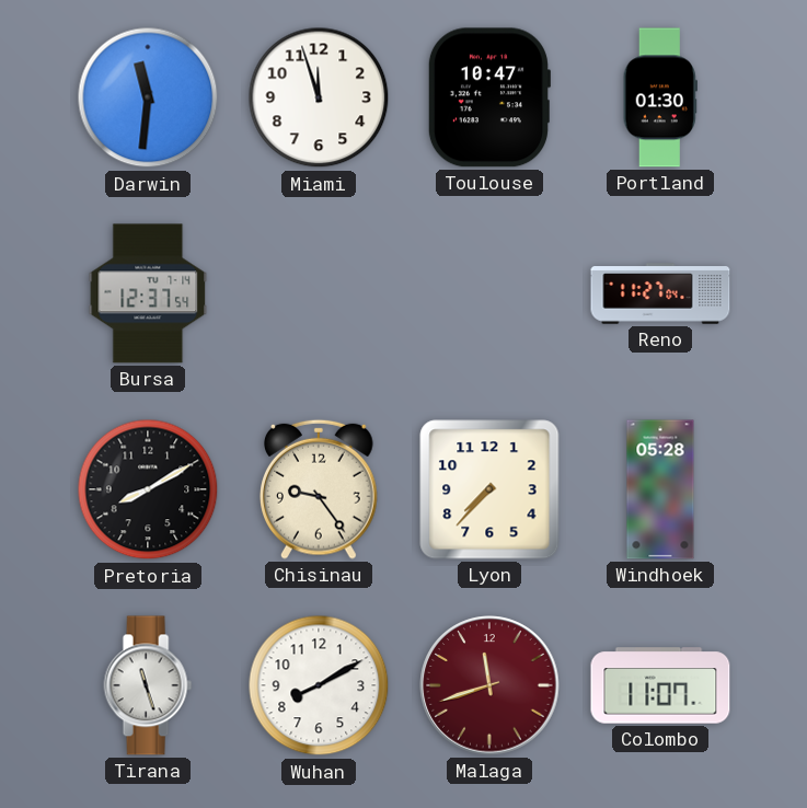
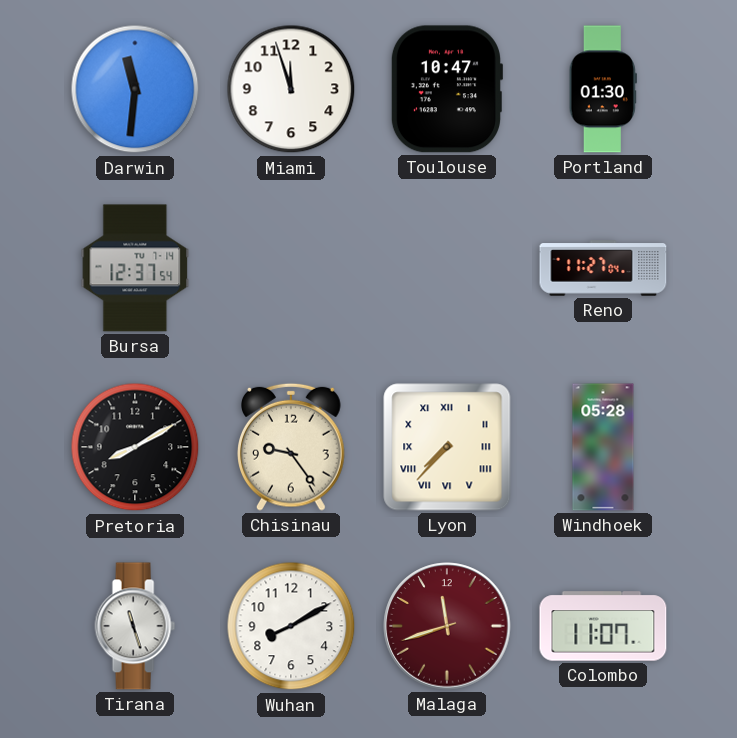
Lyon numerals: Arabic -> Roman
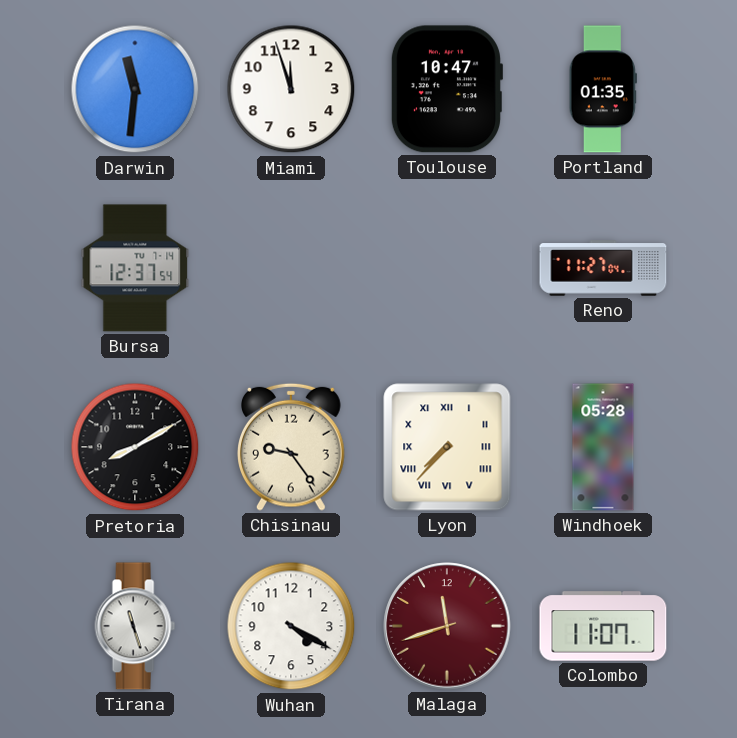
Portland: 01:30 -> 01:35
Wuhan: 8:10 -> 4:20
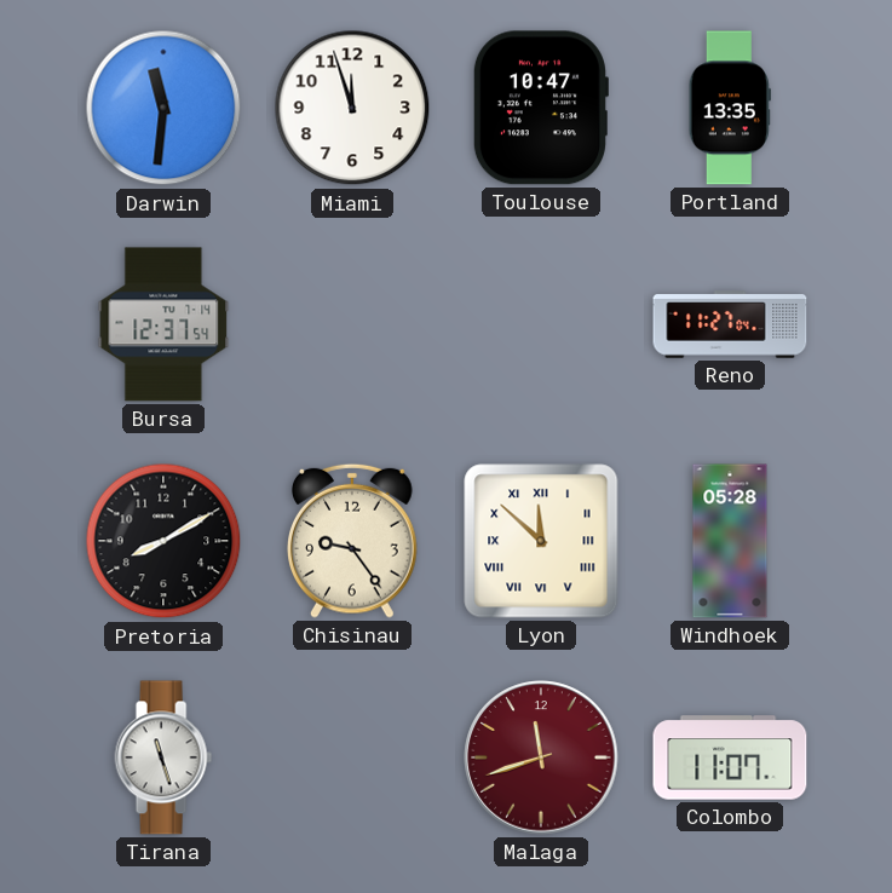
Portland: 01:35 -> 13:35
Lyon: 7:37 -> 11:52
Wuhan: 4:20 -> none
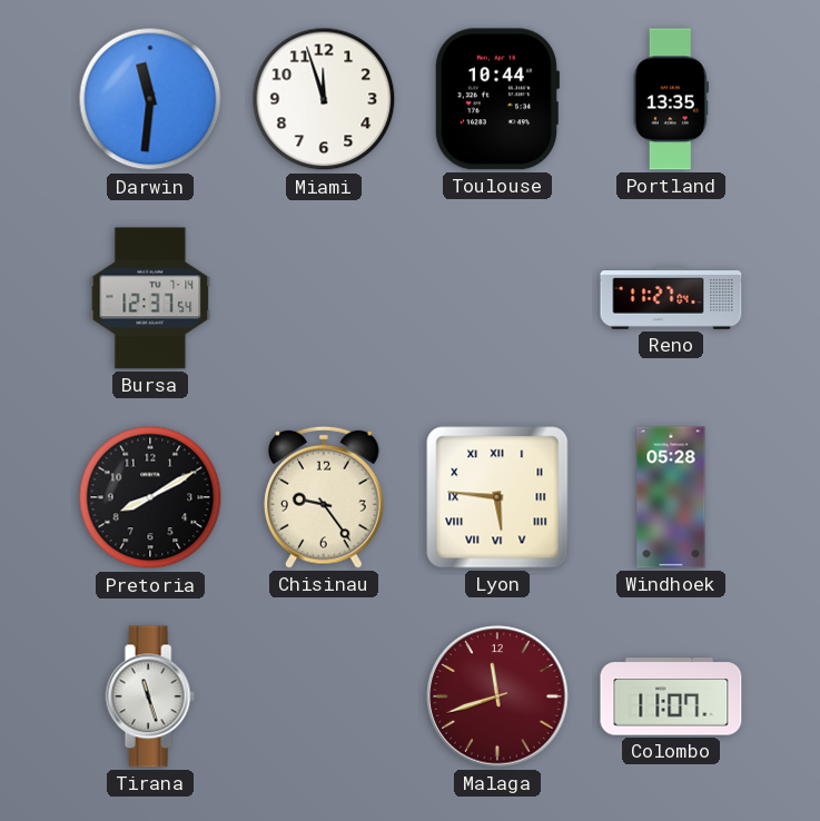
Toulouse: 10:47 -> 10:44
Lyon: 11:52 -> 5:46
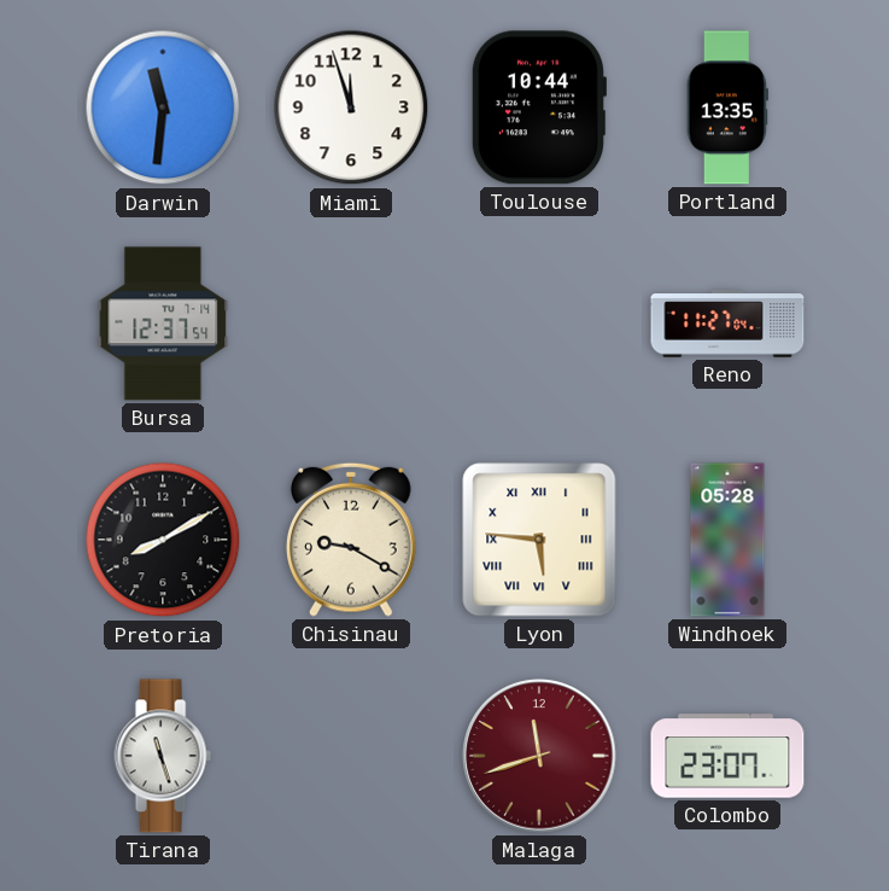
Chisinau: 9:24 -> 9:20
Colombo: 11:07 -> 23:07
